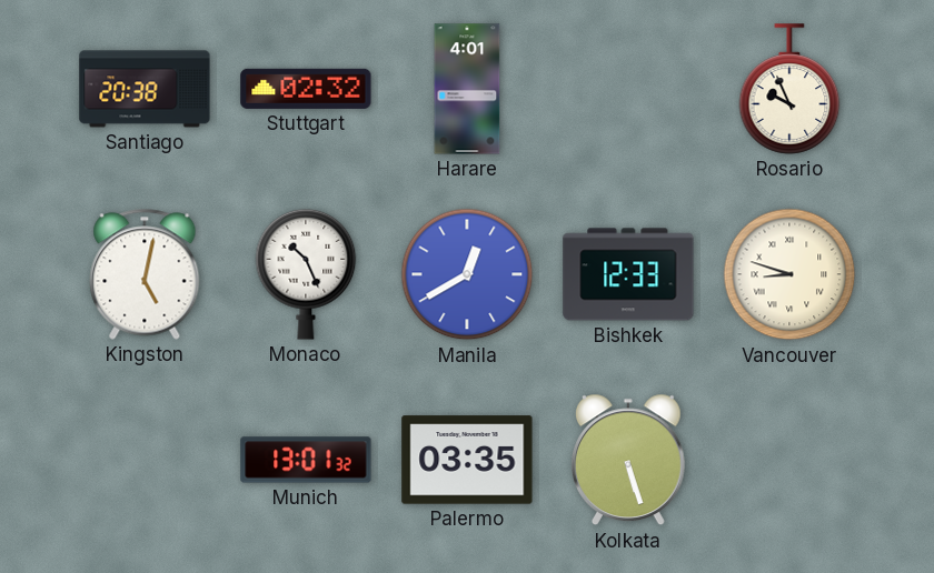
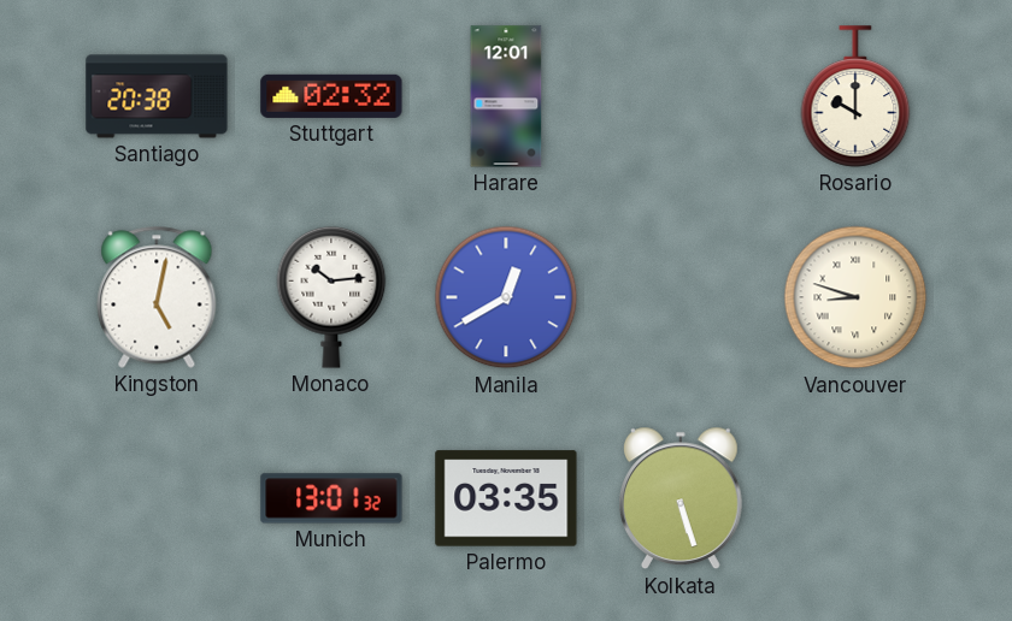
Harare: 4:01 -> 12:01
Rosario: 9:56 -> 10:00
Monaco: 10:26 -> 10:14
Bishkek: 12:33 -> none
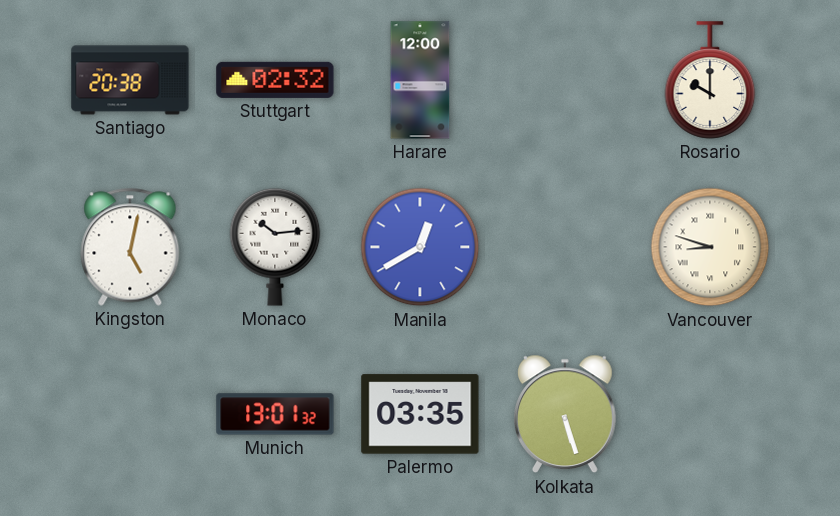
Harare: 12:01 -> 12:00
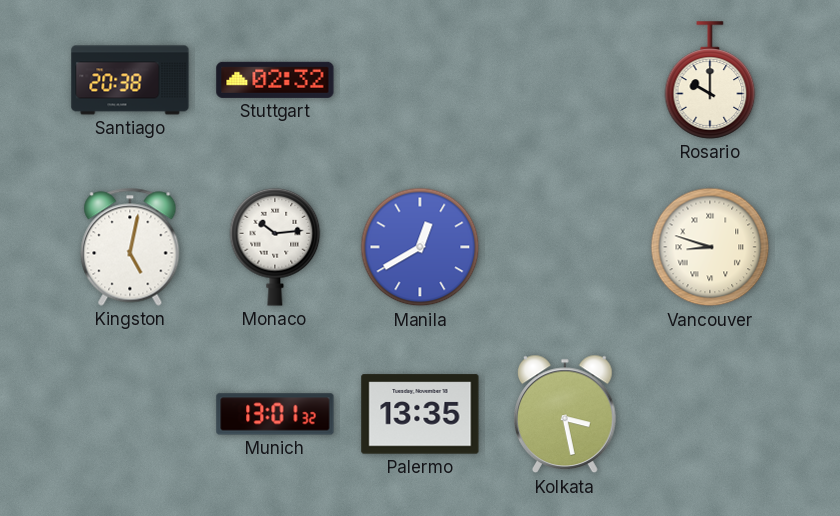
Harare: 12:00 -> none
Palermo: 03:35 -> 13:35
Kolkata: 5:27 -> 3:28
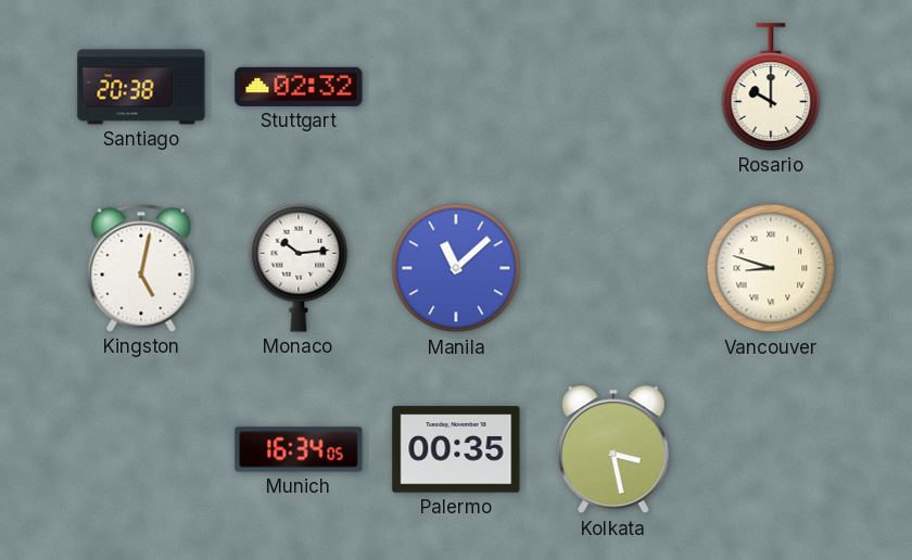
Manila: 12:40 -> 11:08
Munich: 13:01 -> 16:34
Palermo: 13:35 -> 00:35
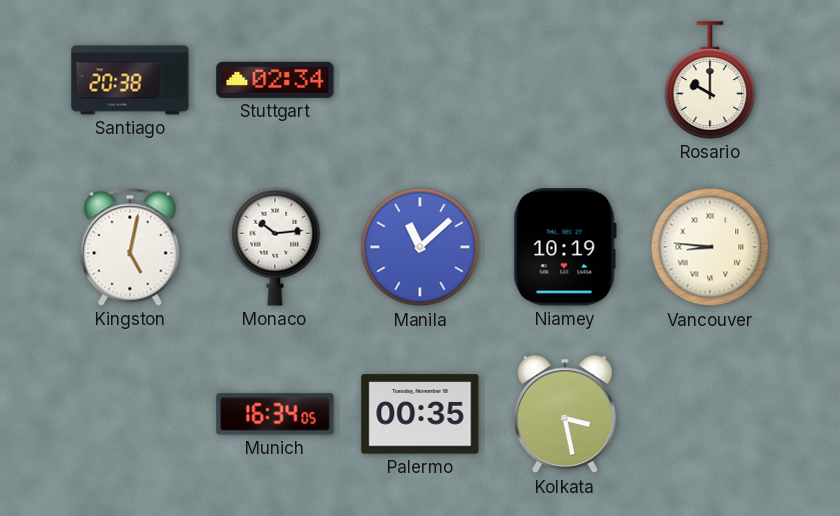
Stuttgart: 02:32 -> 02:34
Niamey: none -> 10:19
Vancouver: 8:48 -> 8:46
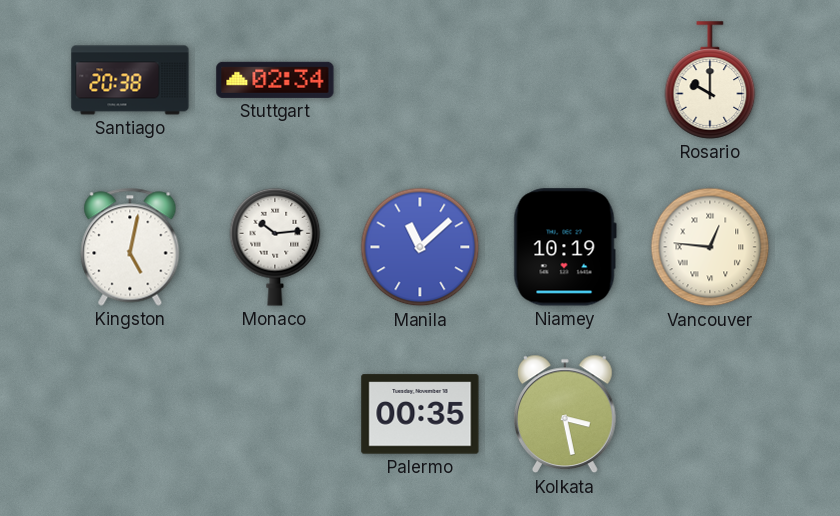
Vancouver: 8:46 -> 12:46
Munich: 16:34 -> none
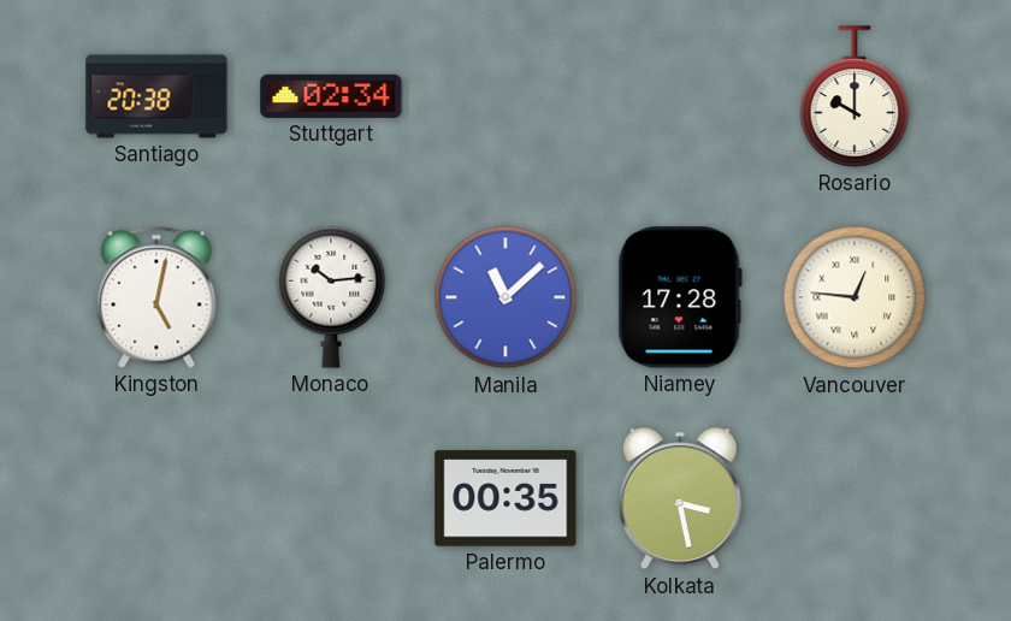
Niamey: 10:19 -> 17:28
